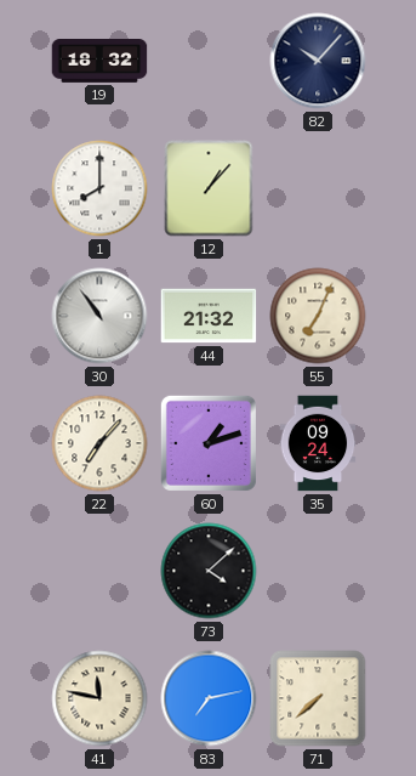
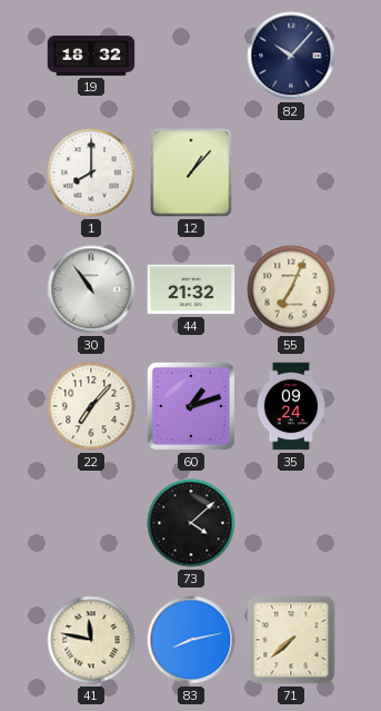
83: 7:13 -> 8:13
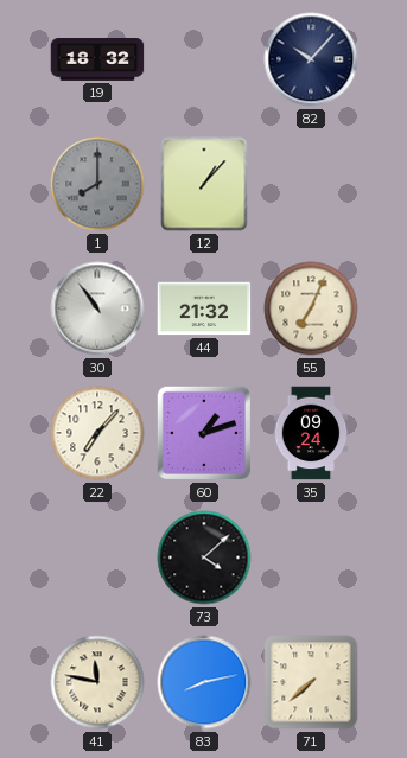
1 dial: white -> grey
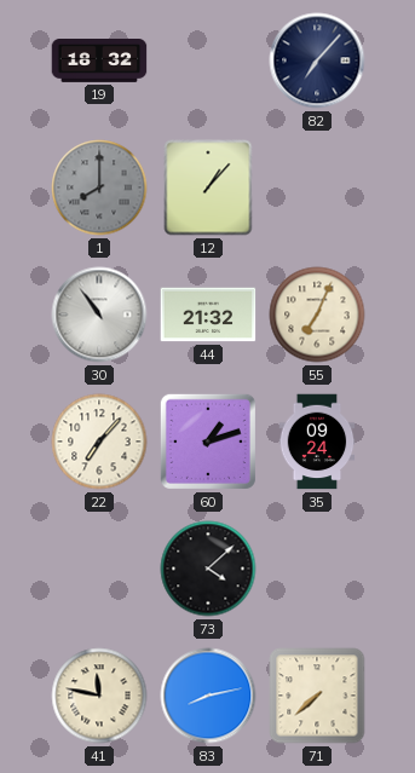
82: 10:07 -> 7:07
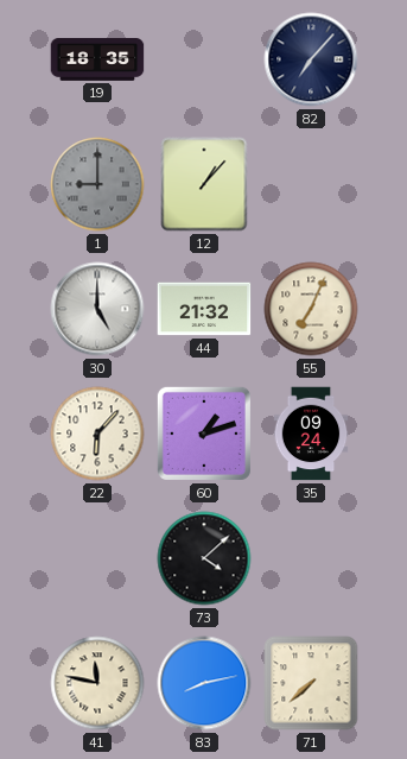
19: 18:32 -> 18:35
1: 8:00 -> 9:00
30: 10:54 -> 5:00
22: 7:07 -> 6:07
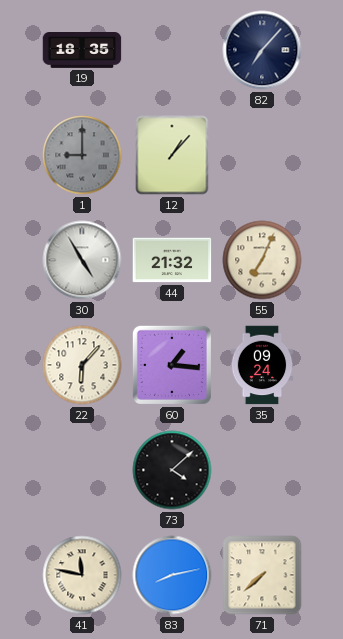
30: 5:00 -> 4:55
60: 1:12 -> 1:16
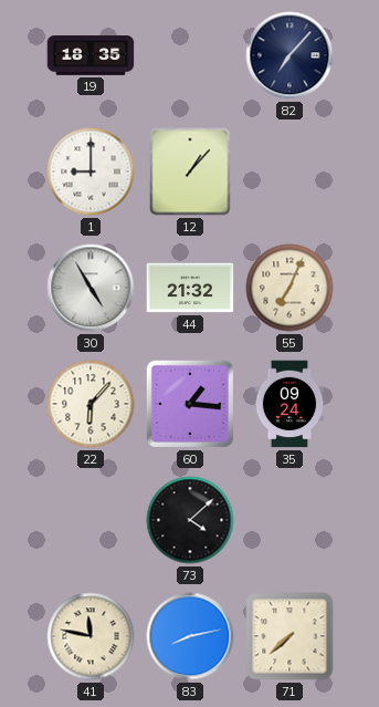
1 dial: grey -> white
